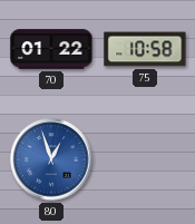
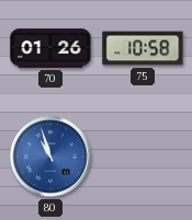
70: 01:22 -> 01:26
80: 12:57 -> 10:57
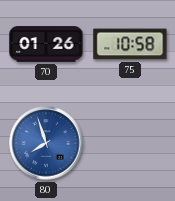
80: 10:57 -> 7:57
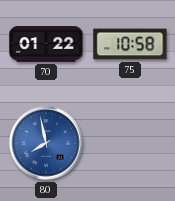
70: 01:26 -> 01:22
80: 7:57 -> 7:58
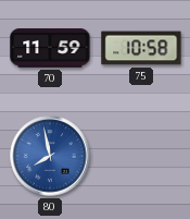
70: 01:22 -> 11:59
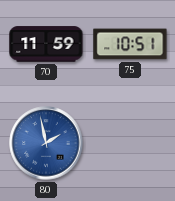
75: 10:58 -> 10:51
80: 7:58 -> 1:58
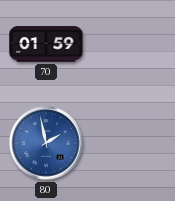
70: 11:59 -> 01:59
75: 10:51 -> none
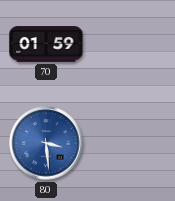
80: 1:58 -> 3:29
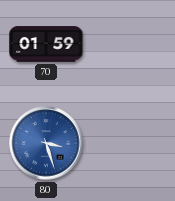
80: 3:29 -> 3:27
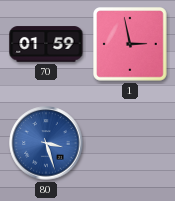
1: none -> 2:58
